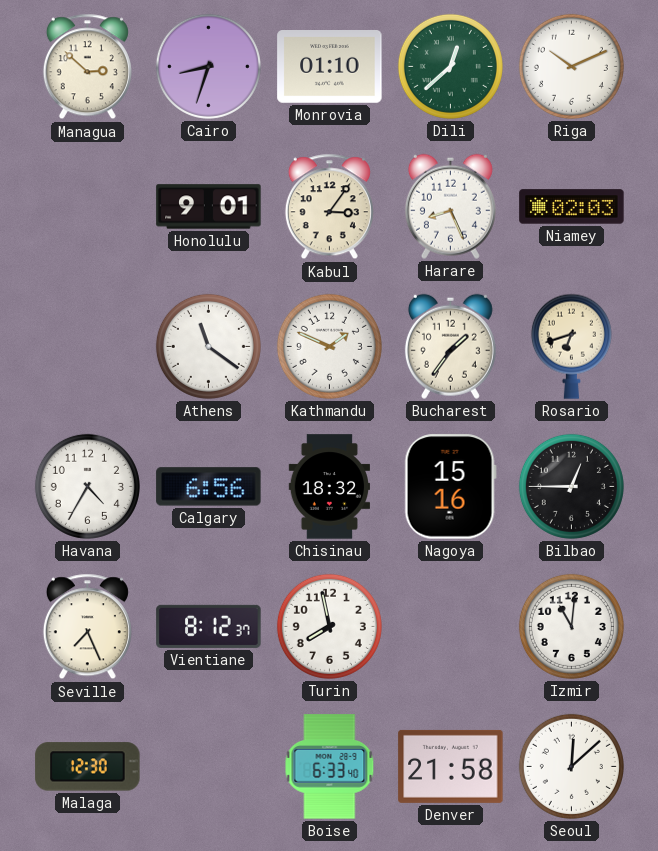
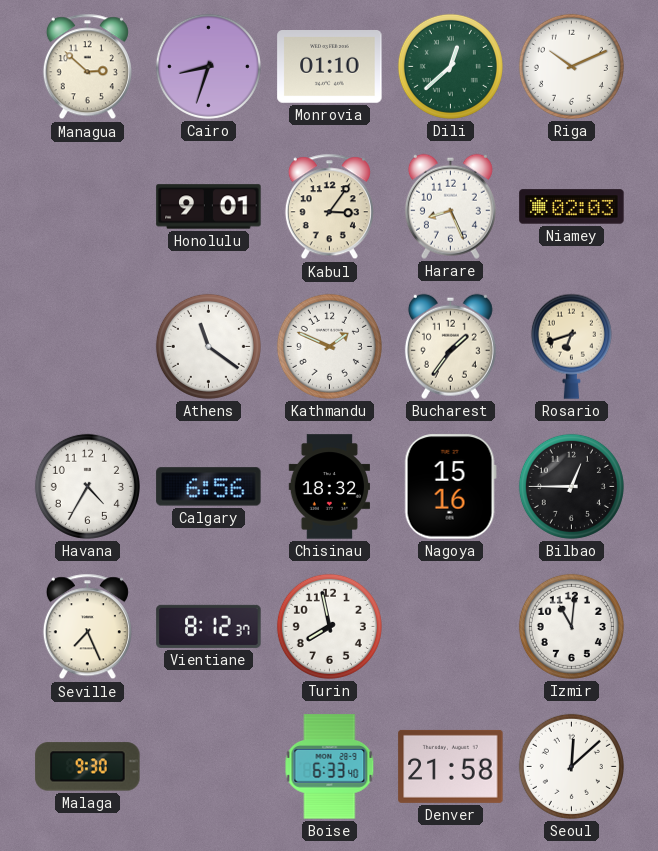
Malaga: 12:30 -> 9:30
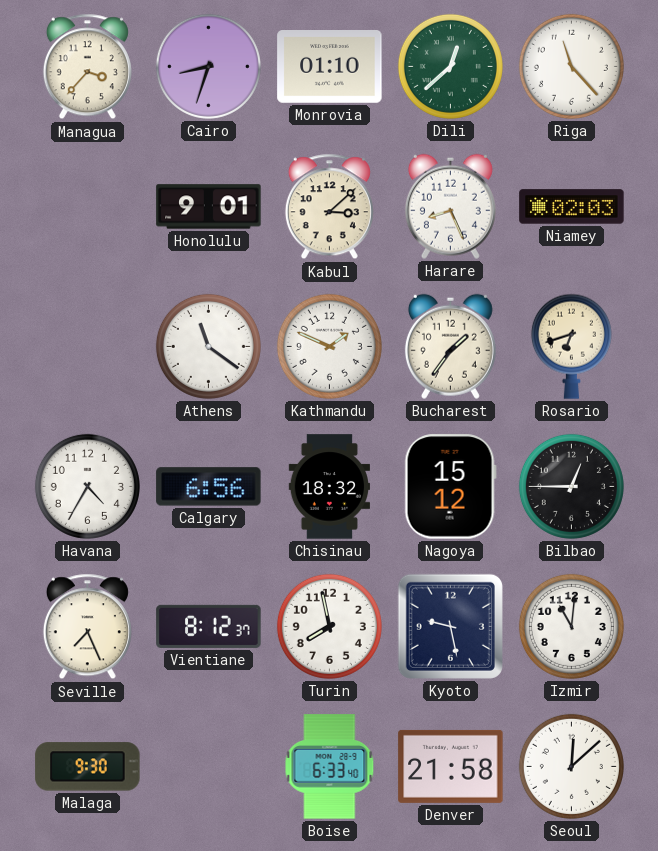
Managua: 2:52 -> 3:37
Riga: 10:11 -> 11:23
Kabul: 3:06 -> 3:08
Nagoya: 15:16 -> 15:12
Kyoto: none -> 9:28
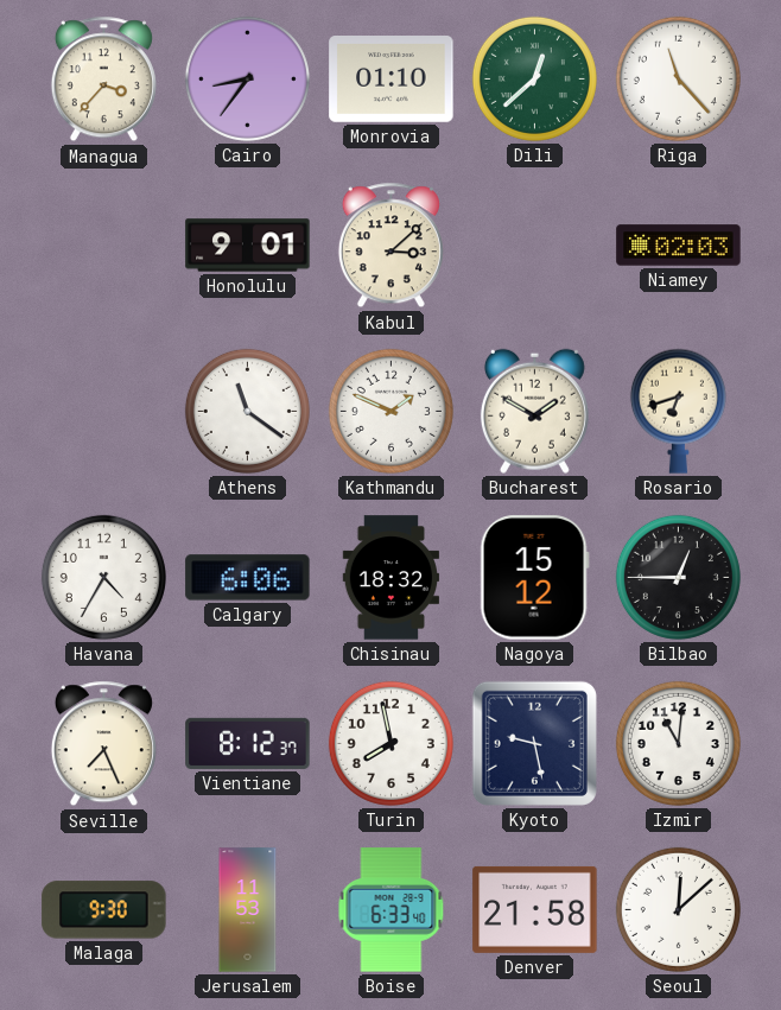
Cairo: 8:33 -> 8:36
Harare: 8:26 -> none
Bucharest: 1:36 -> 1:50
Calgary: 6:56 -> 6:06
Jerusalem: none -> 11:53
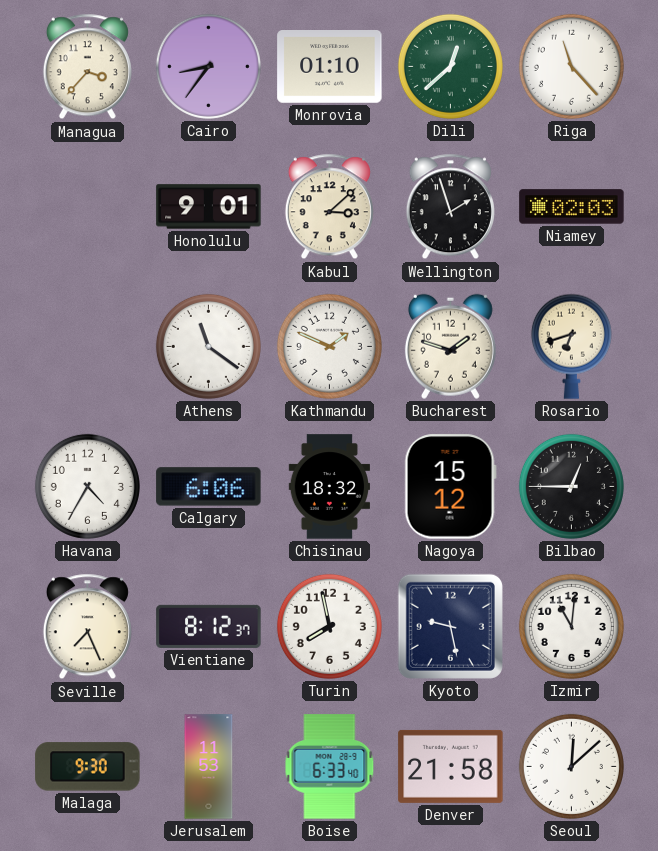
Wellington: none -> 1:57
Bucharest: 1:50 -> 1:48
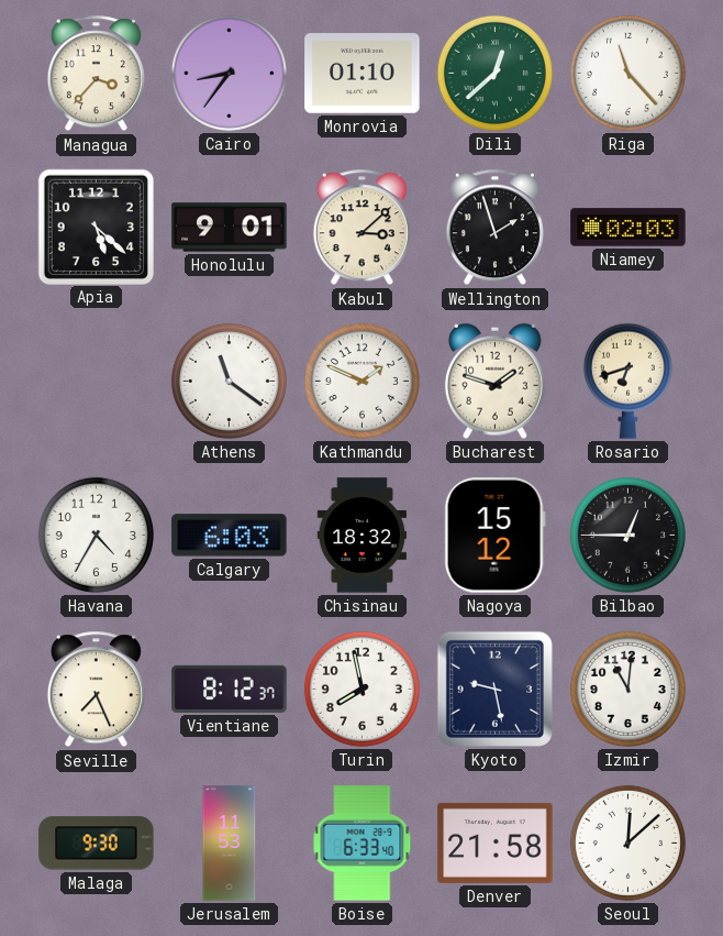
Apia: none -> 5:22
Calgary: 6:06 -> 6:03
